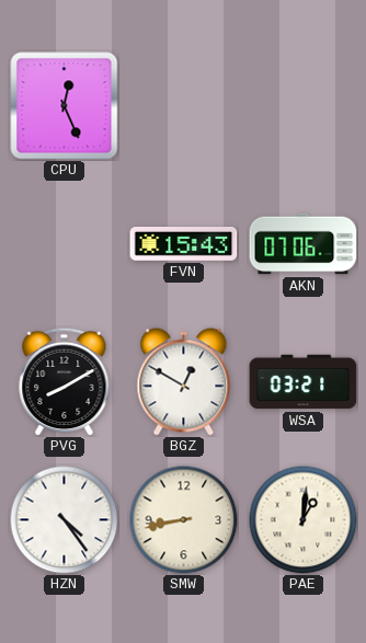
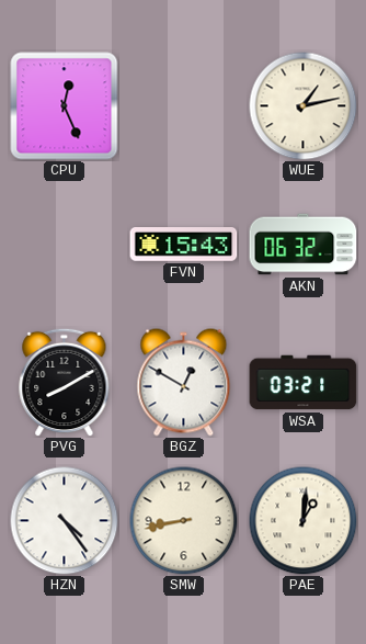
WUE: none -> 1:13
AKN: 07:06 -> 06:32
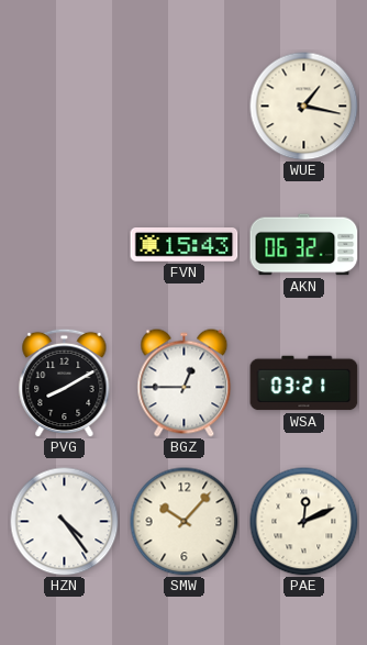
CPU: 12:26 -> none
WUE: 1:13 -> 1:17
BGZ: 12:50 -> 12:45
SMW: 8:43 -> 10:07
PAE: 1:01 -> 12:11
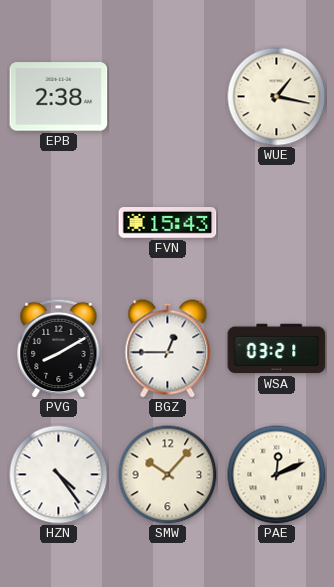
EPB: none -> 2:38
AKN: 06:32 -> none
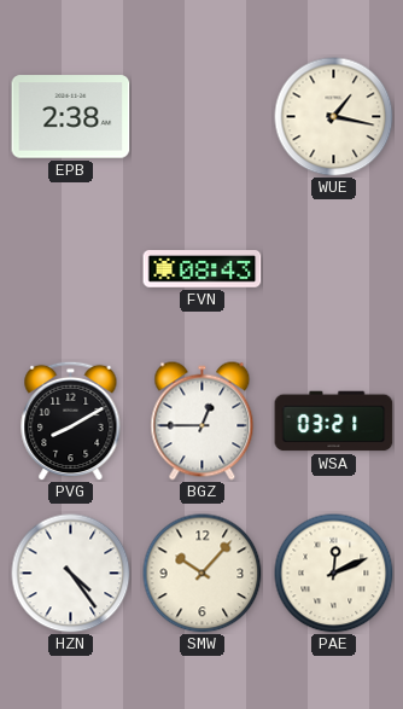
FVN: 15:43 -> 08:43
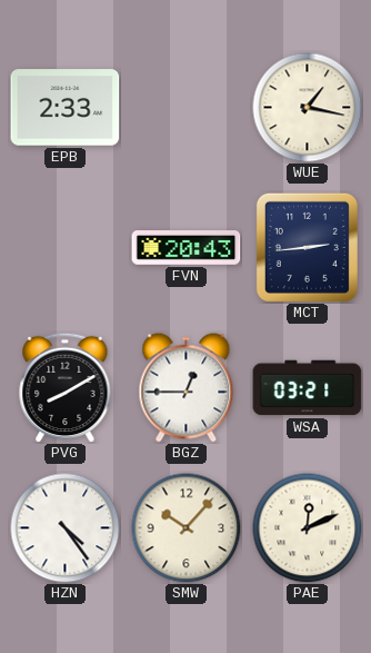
EPB: 2:38 -> 2:33
FVN: 08:43 -> 20:43
MCT: none -> 2:44
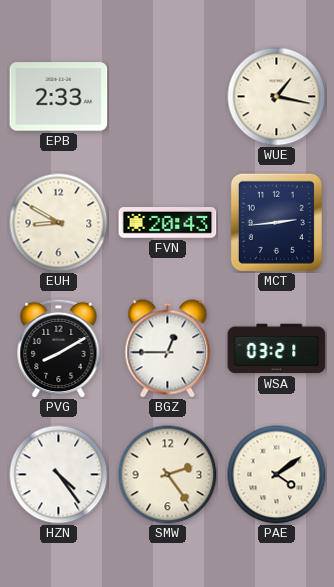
EUH: none -> 8:50
SMW: 10:07 -> 2:24
PAE: 12:11 -> 4:09
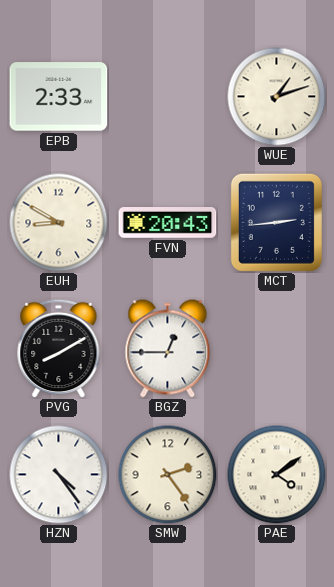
WUE: 1:17 -> 1:12
WSA: 03:21 -> none
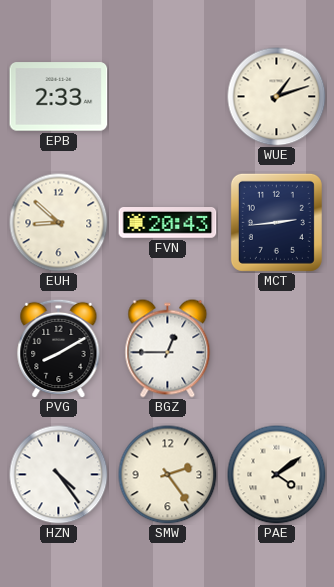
EUH: 8:50 -> 8:52
